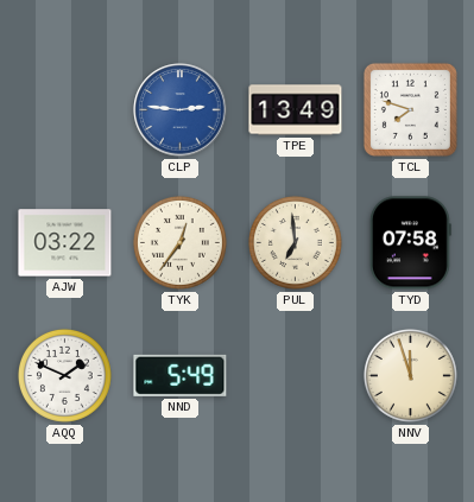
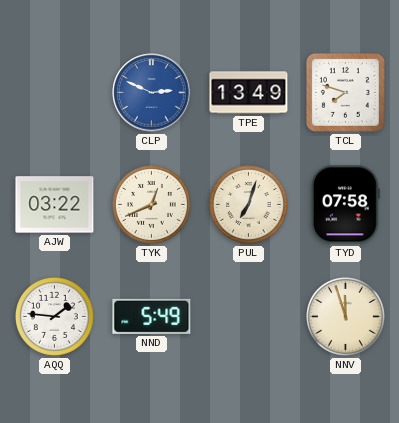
CLP: 2:46 -> 2:49
TYK: 12:36 -> 12:41
PUL: 6:59 -> 7:03
AQQ: 1:49 -> 1:46
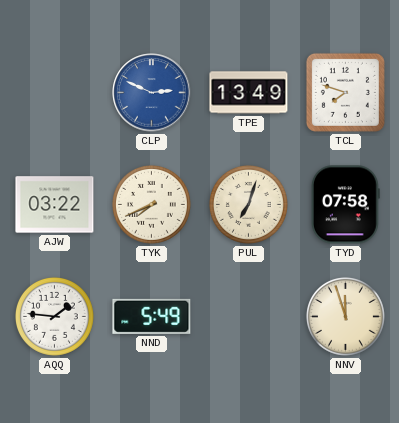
TYK: 12:41 -> 7:41
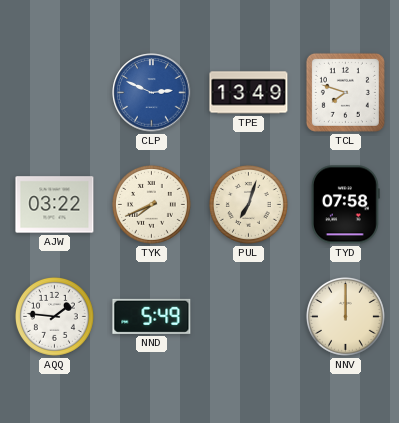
NNV: 11:57 -> 12:00
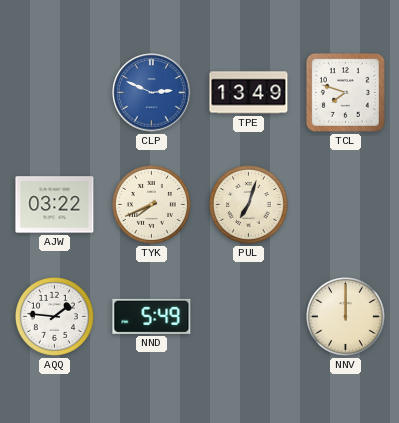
TYD: 07:58 -> none
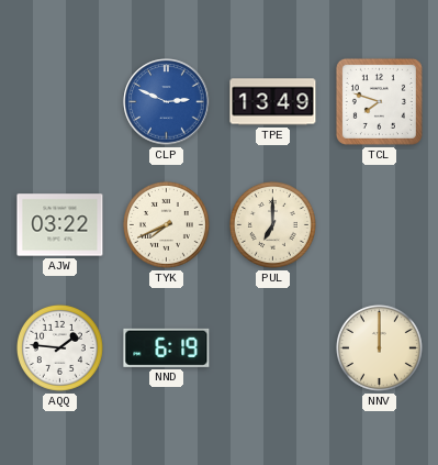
PUL: 7:03 -> 7:00
NND: 5:49 -> 6:19
